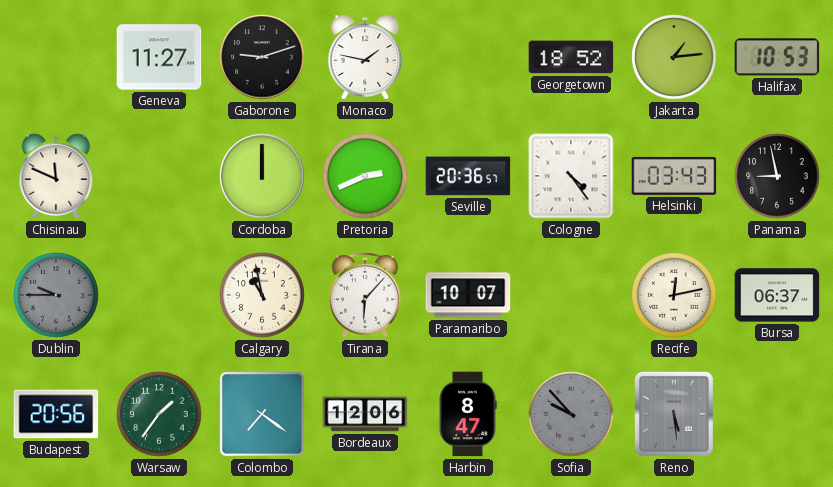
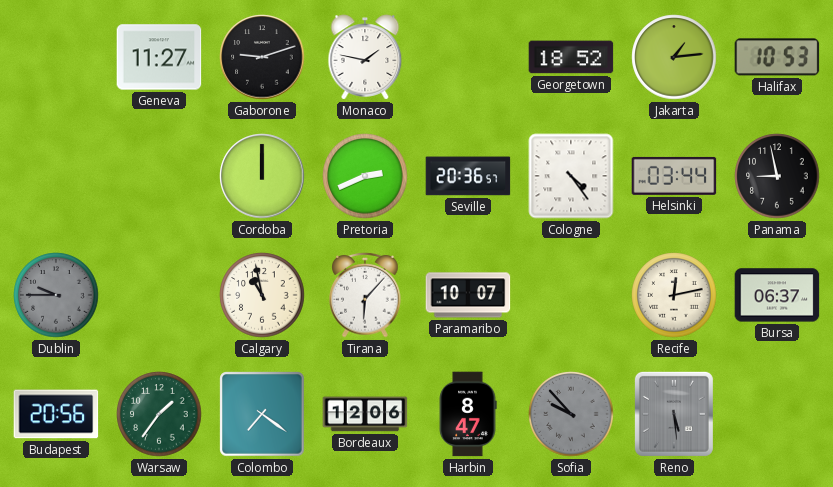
Chisinau: 11:49 -> none
Helsinki: 03:43 -> 03:44
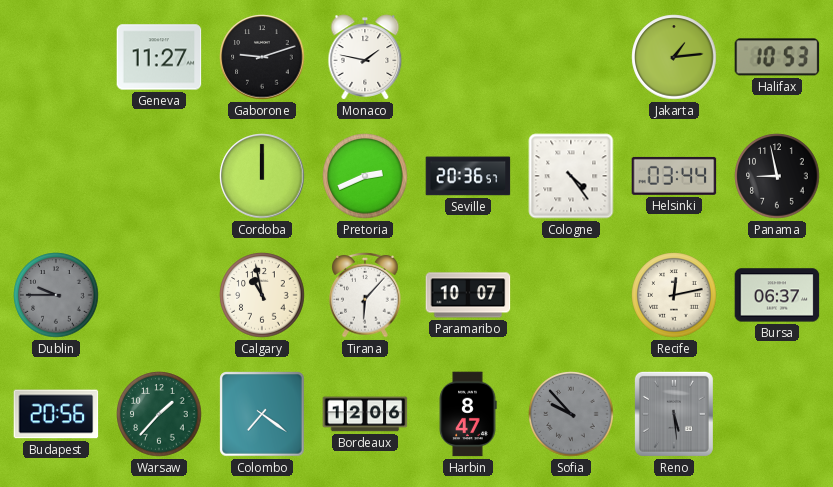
Georgetown: 18:52 -> none
Warsaw: 1:36 -> 1:37
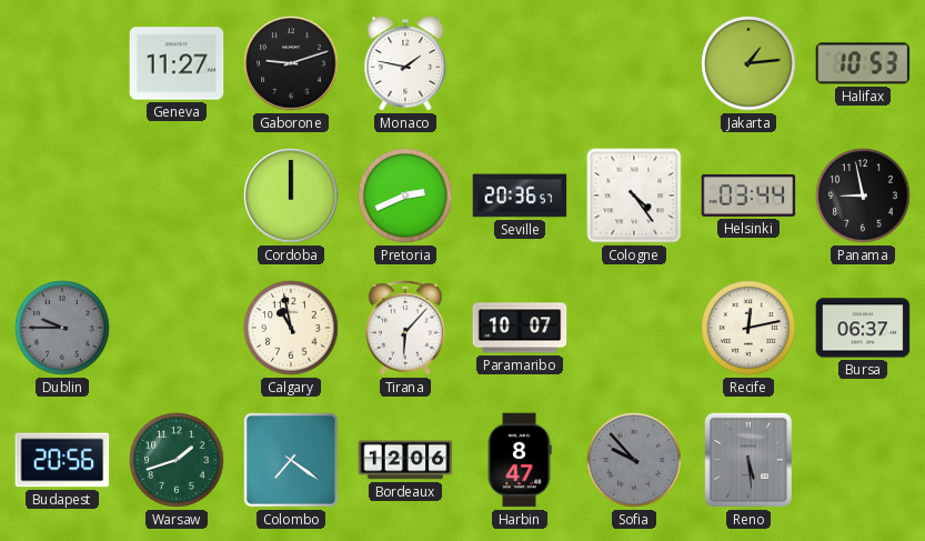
Warsaw: 1:37 -> 1:42
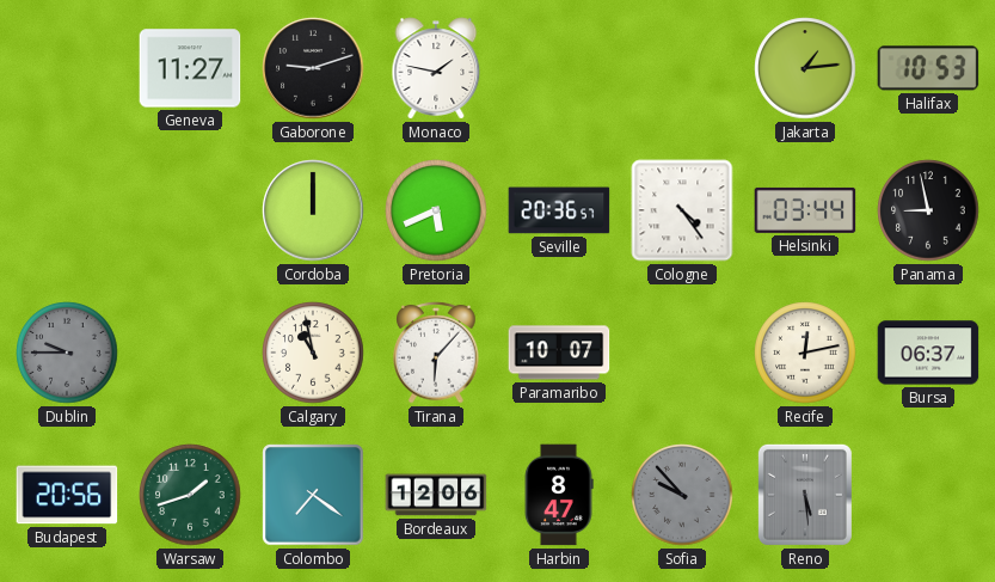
Pretoria: 2:41 -> 5:41
